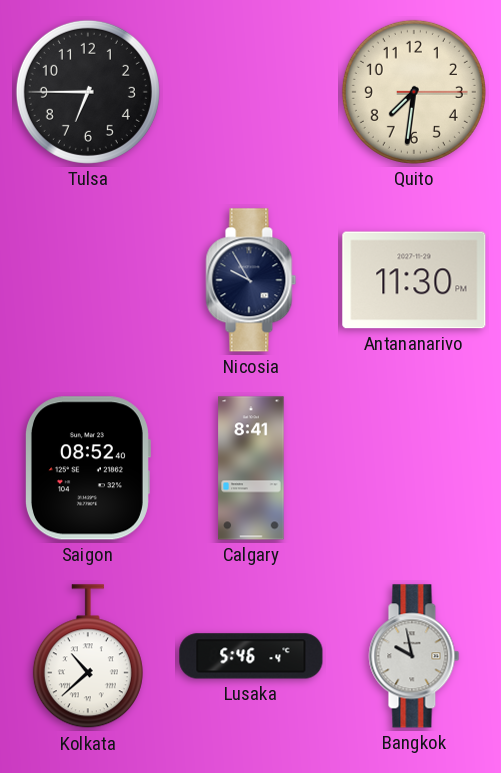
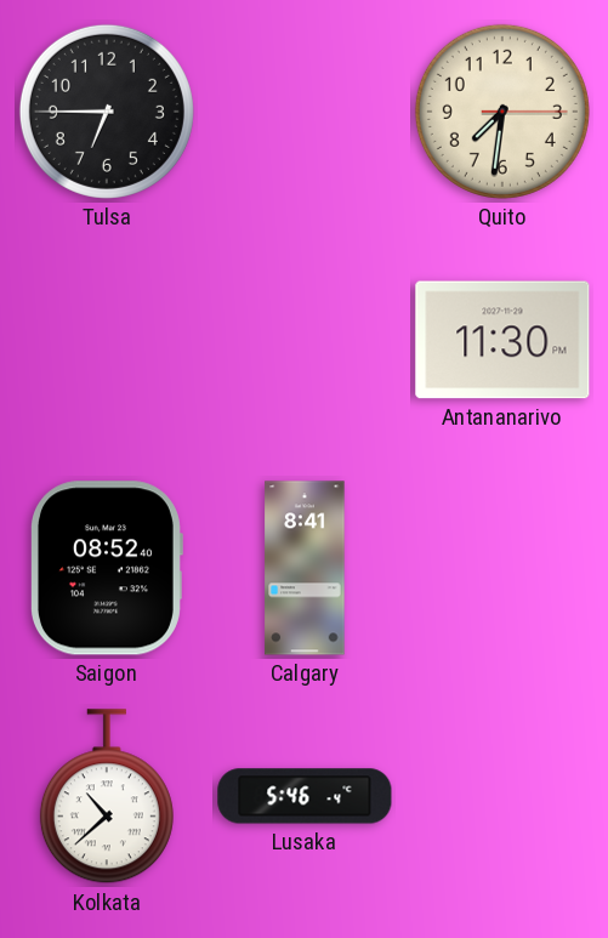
Nicosia: 9:55 -> none
Bangkok: 9:58 -> none
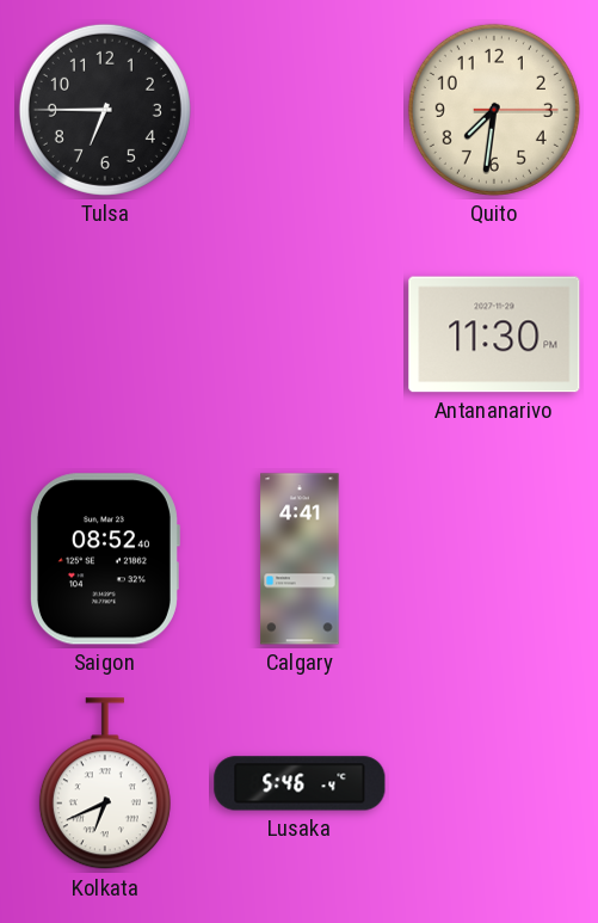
Calgary: 8:41 -> 4:41
Kolkata: 10:38 -> 6:41
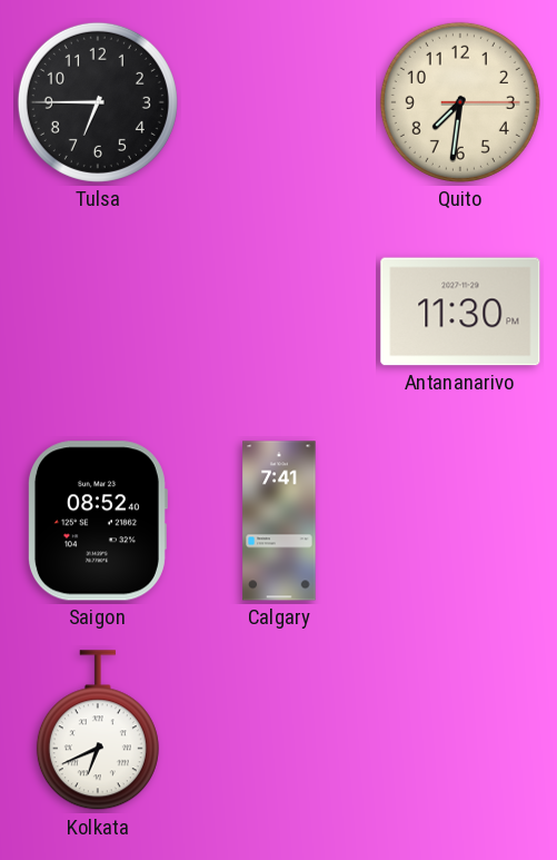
Calgary: 4:41 -> 7:41
Lusaka: 5:46 -> none
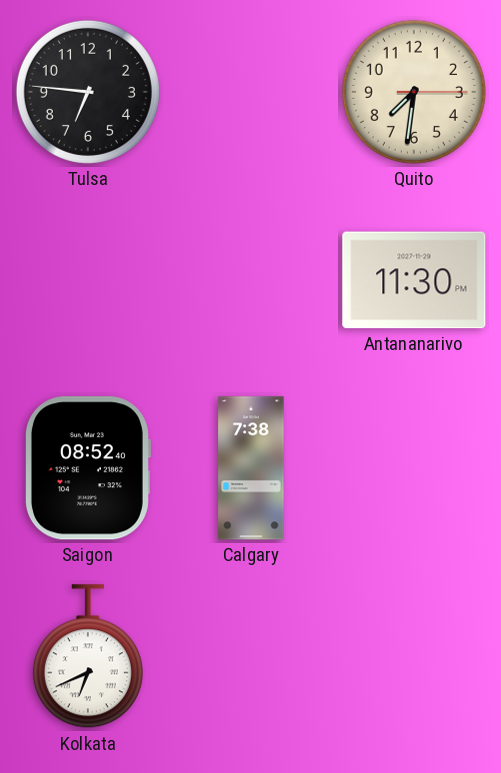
Tulsa: 6:45 -> 6:46
Calgary: 7:41 -> 7:38
